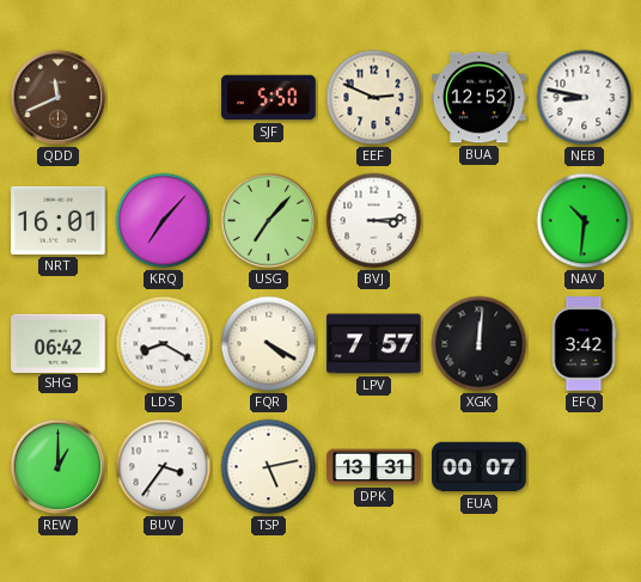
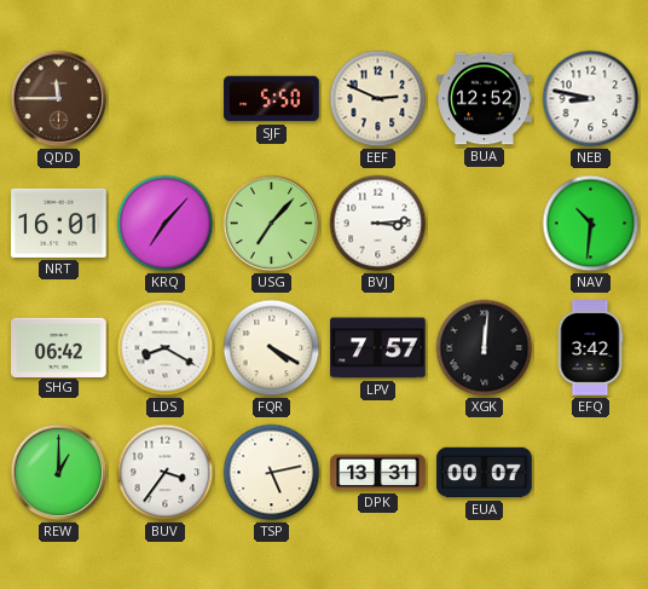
QDD: 11:41 -> 11:45
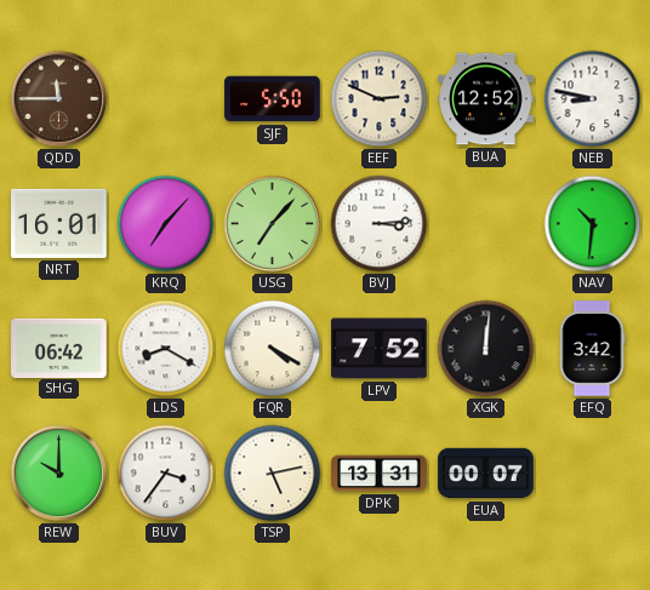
LPV: 7:57 -> 7:52
REW: 1:00 -> 10:00
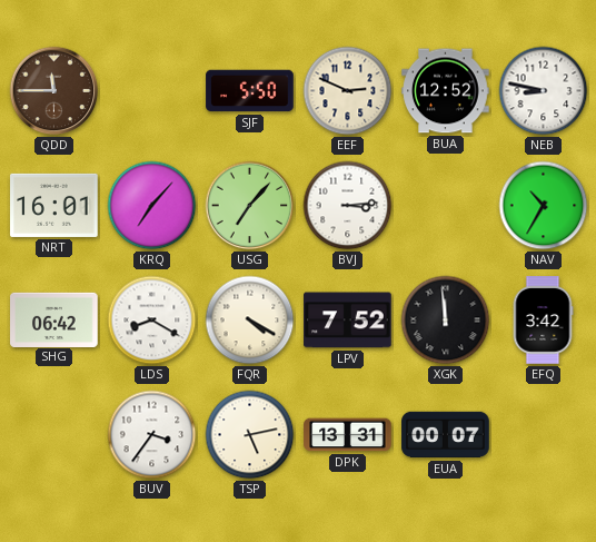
NAV: 10:31 -> 10:35
XGK: 12:01 -> 11:59
REW: 10:00 -> none
